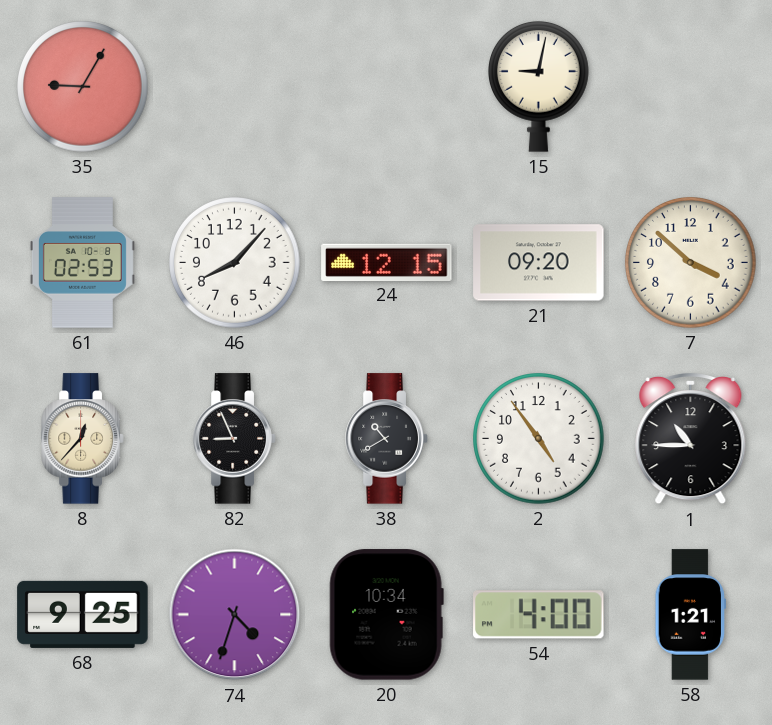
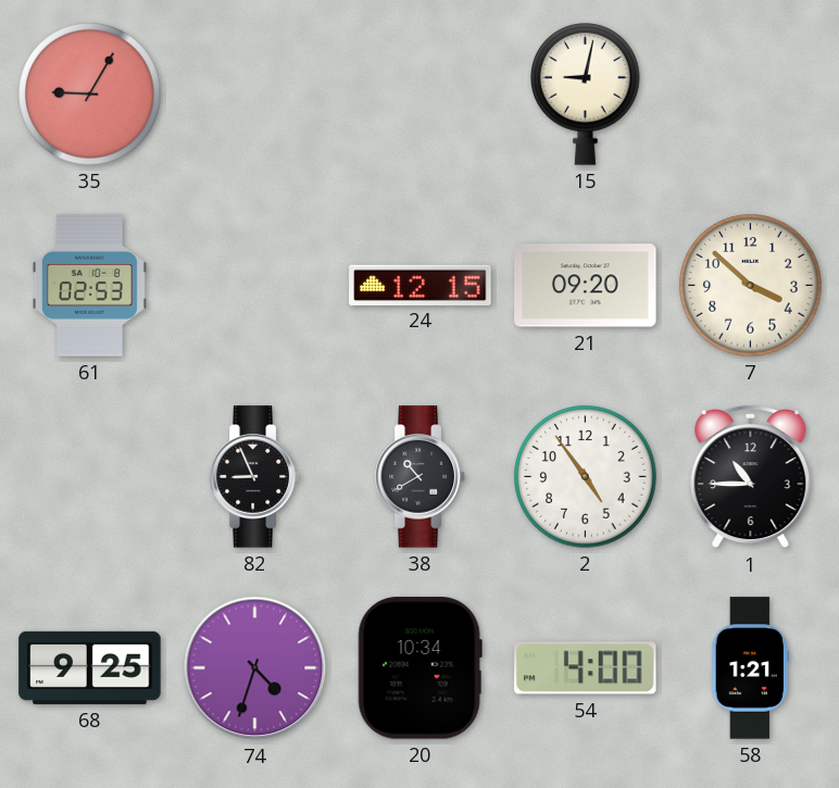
46: 8:07 -> none
8: 12:37 -> none
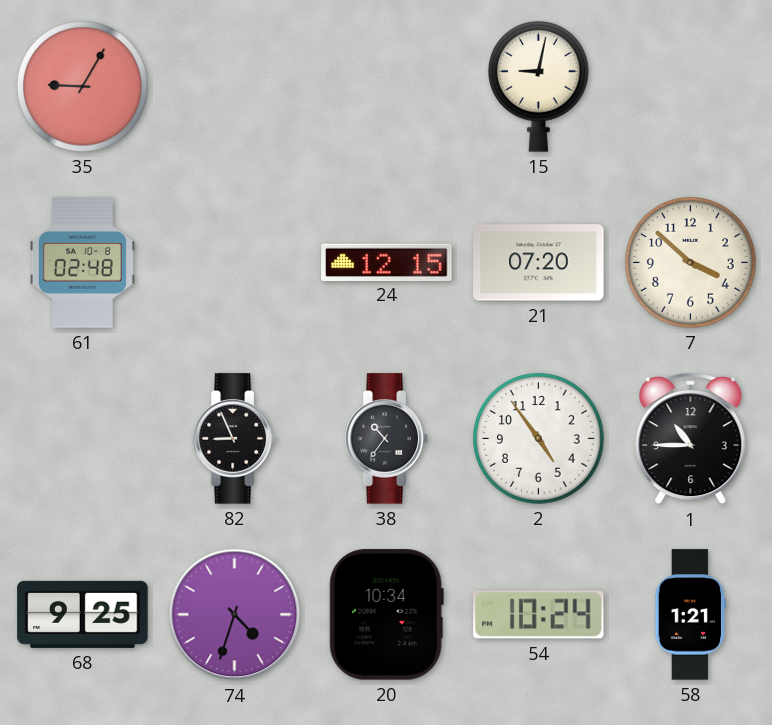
61: 02:53 -> 02:48
21: 09:20 -> 07:20
38: 10:40 -> 10:36
54: 4:00 -> 10:24
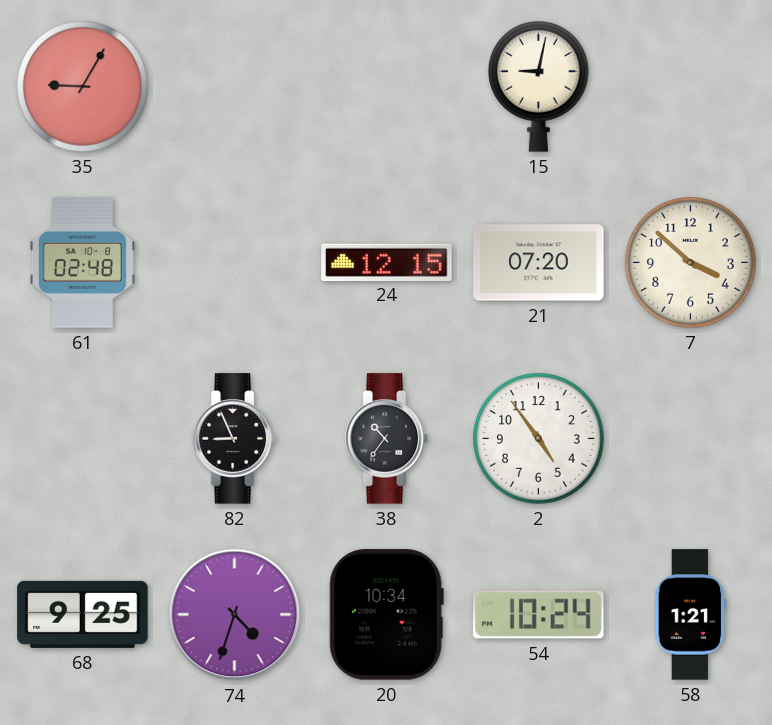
1: 10:45 -> none
